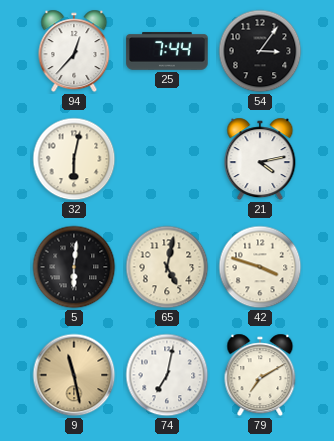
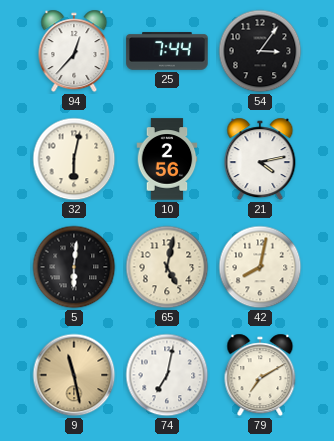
10: none -> 2:56
42: 3:48 -> 8:02
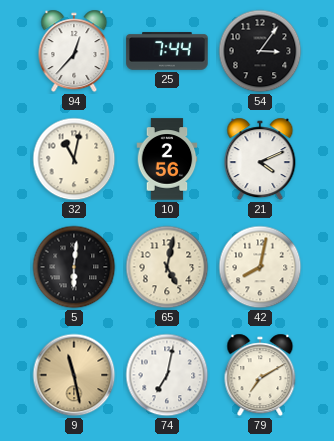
32: 6:02 -> 11:02
21: 4:13 -> 4:11
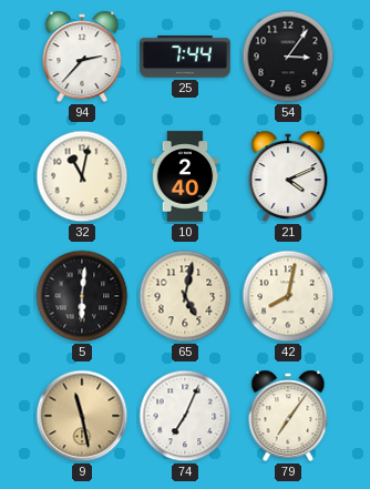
94: 12:37 -> 2:37
10: 2:56 -> 2:40
74: 7:02 -> 7:04
79: 7:10 -> 7:06
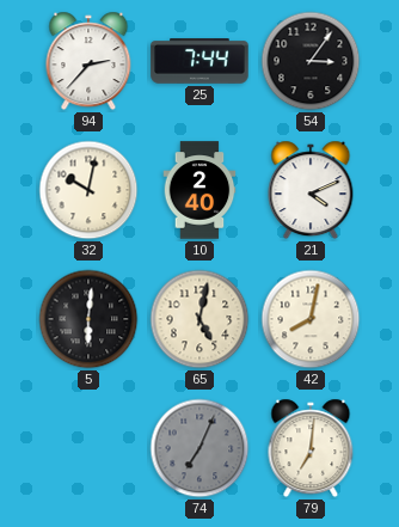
32: 11:02 -> 10:02
9: 11:28 -> none
74 dial: white -> grey
79: 7:06 -> 7:01
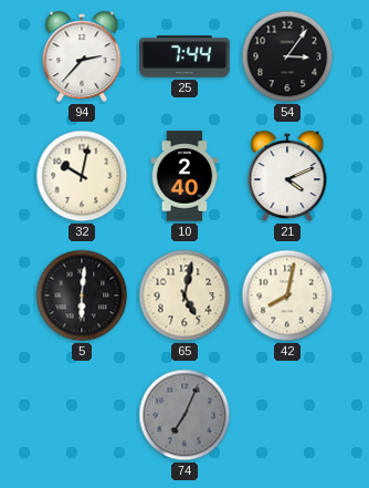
79: 7:01 -> none
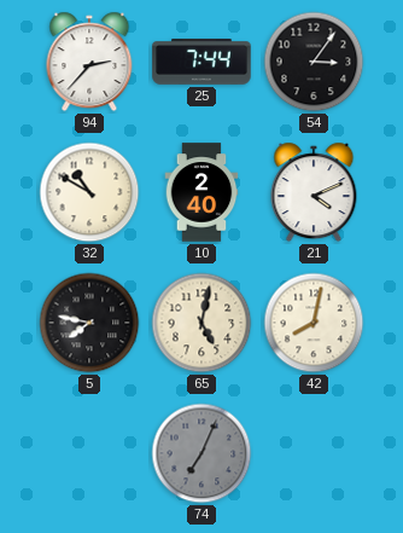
32: 10:02 -> 10:50
5: 6:01 -> 7:47
